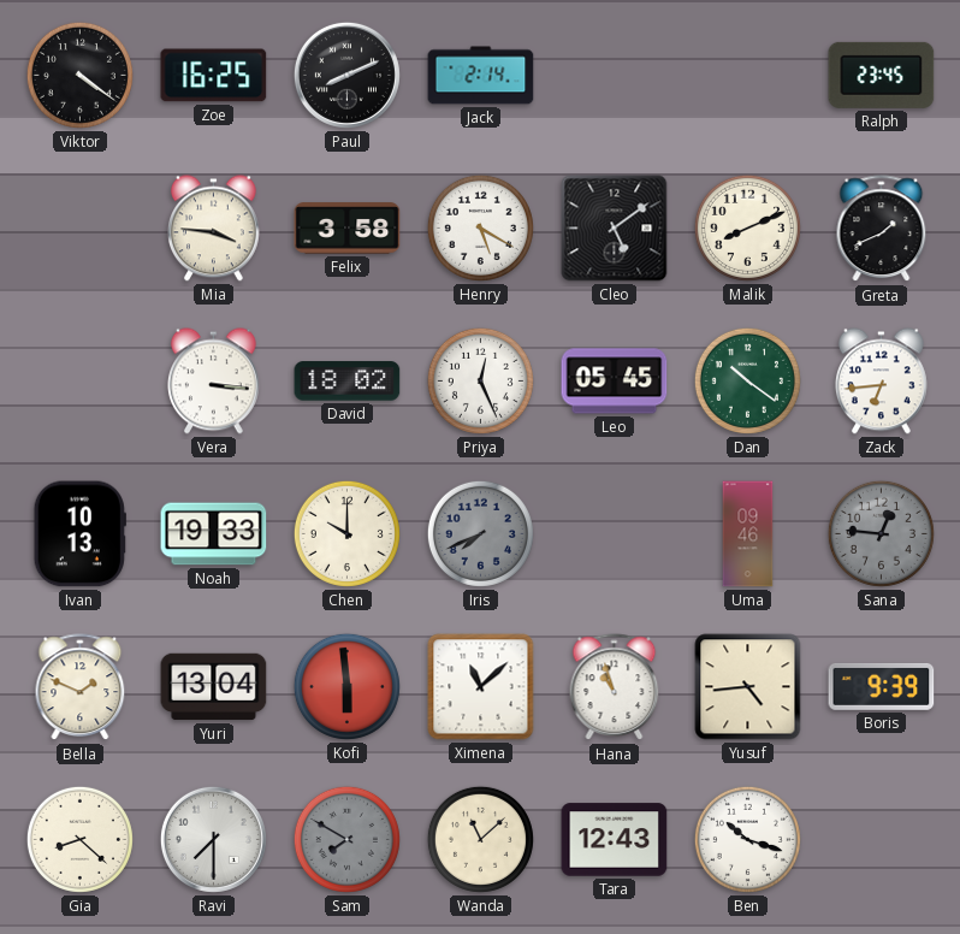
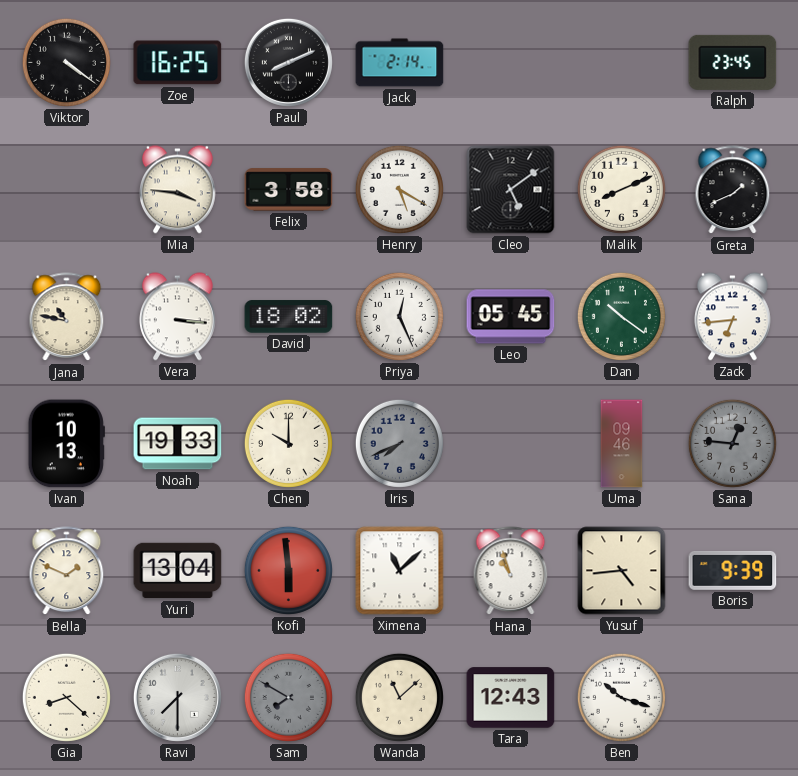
Jana: none -> 10:47
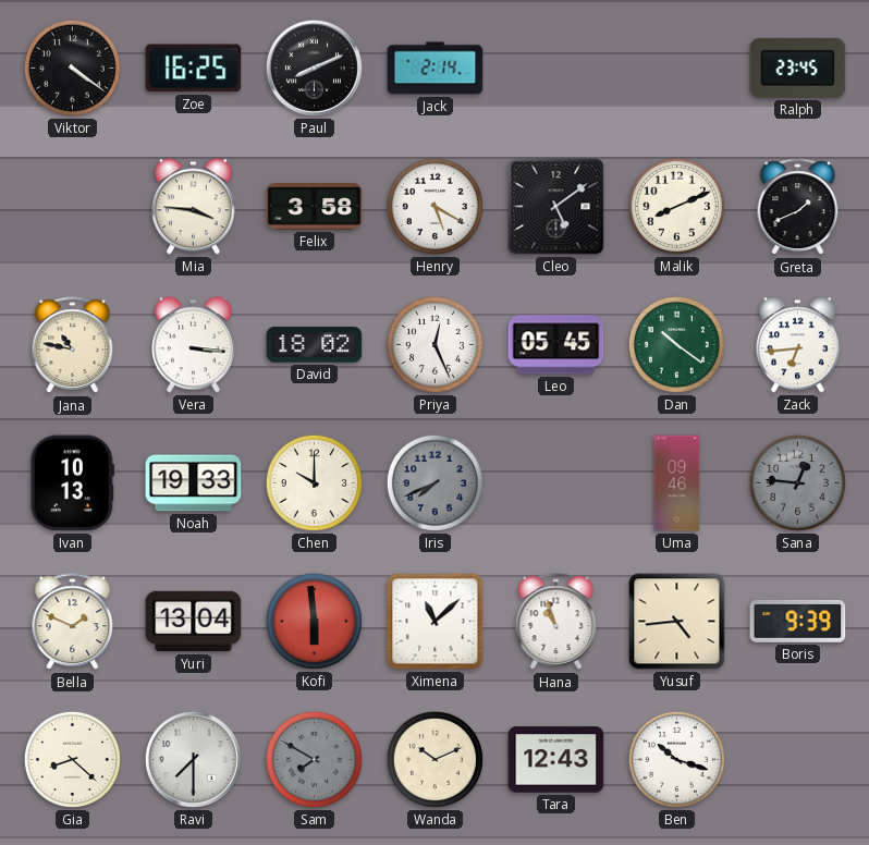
Wanda: 11:08 -> 10:11
